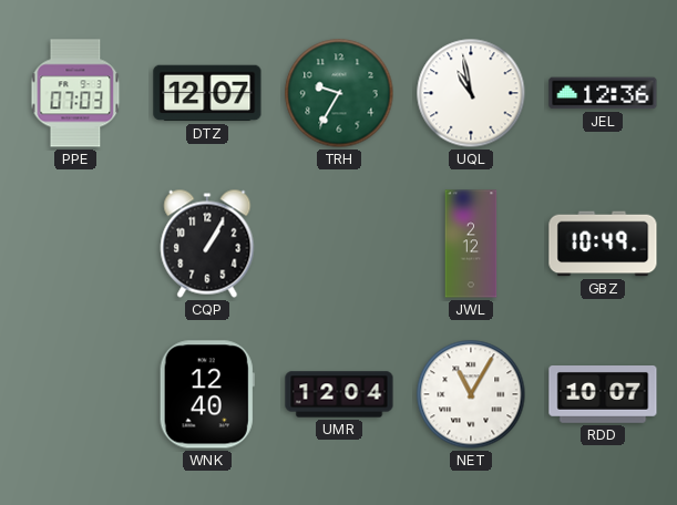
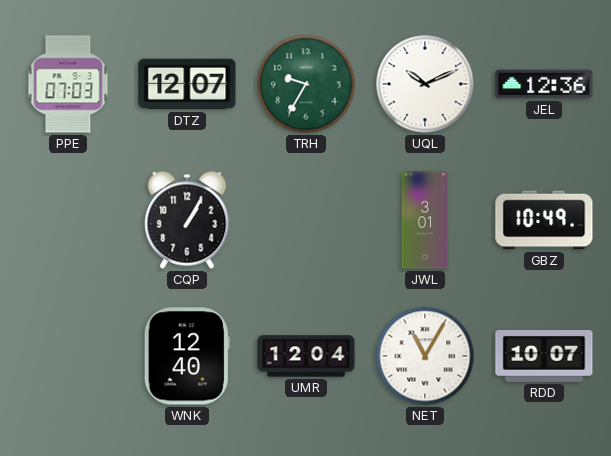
UQL: 10:58 -> 10:11
JWL: 2:12 -> 3:01
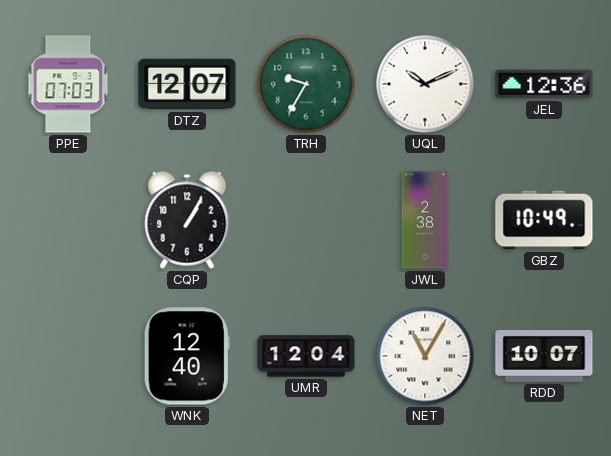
JWL: 3:01 -> 2:38
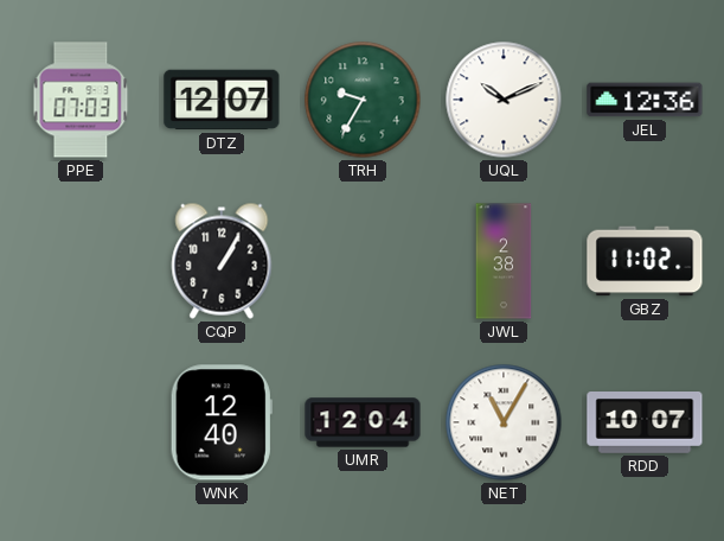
GBZ: 10:49 -> 11:02
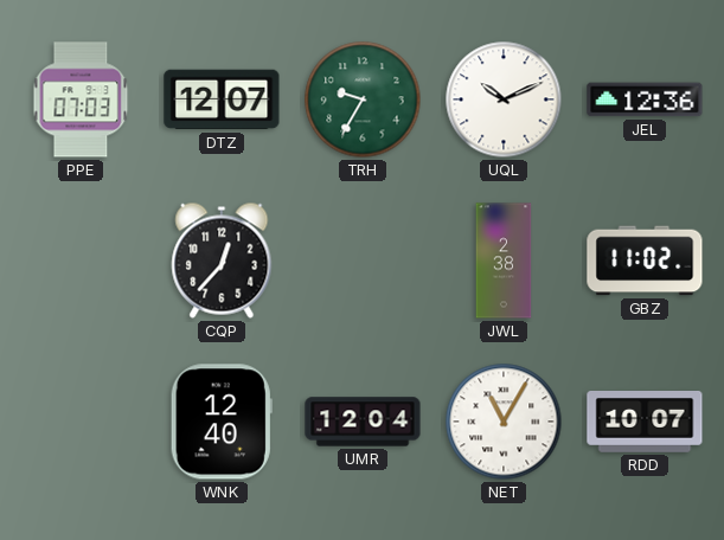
CQP: 1:05 -> 12:37
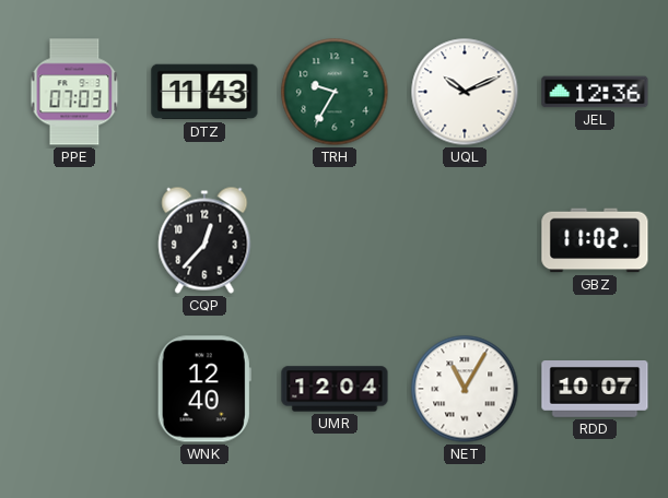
DTZ: 12:07 -> 11:43
JWL: 2:38 -> none
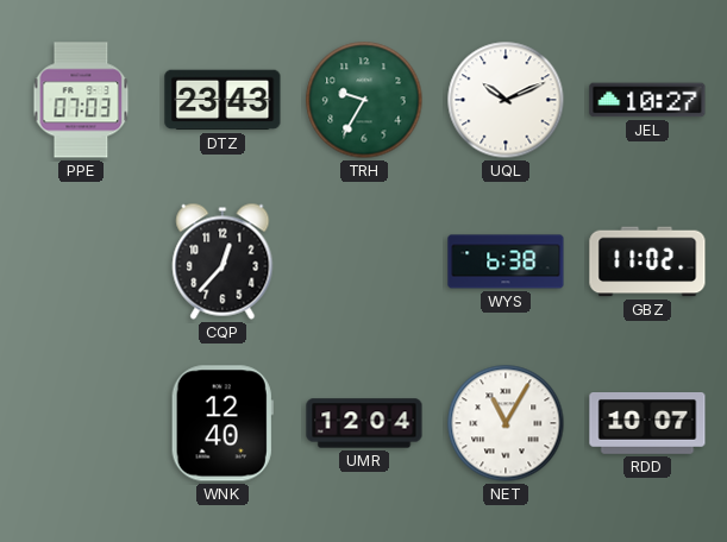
DTZ: 11:43 -> 23:43
JEL: 12:36 -> 10:27
WYS: none -> 6:38
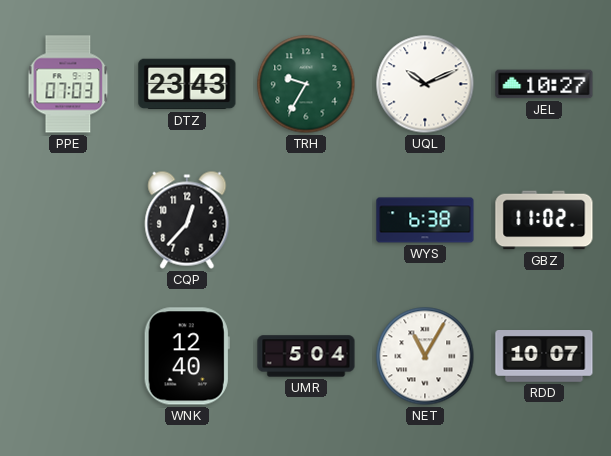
UMR: 12:04 -> 5:04
